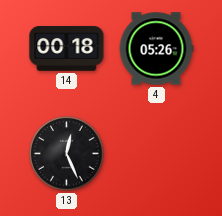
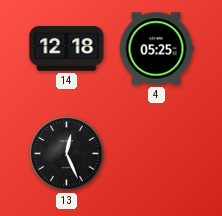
14: 00:18 -> 12:18
4: 05:26 -> 05:25
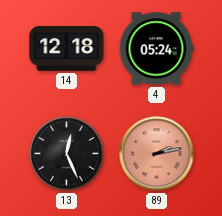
4: 05:25 -> 05:24
89: none -> 2:13
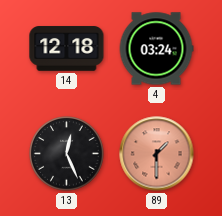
4: 05:24 -> 03:24
89: 2:13 -> 1:30
